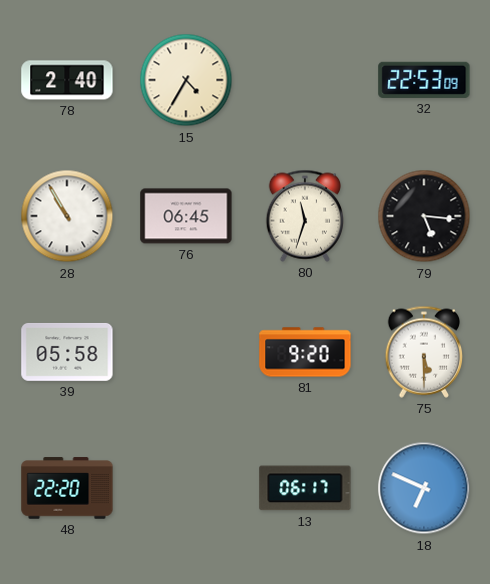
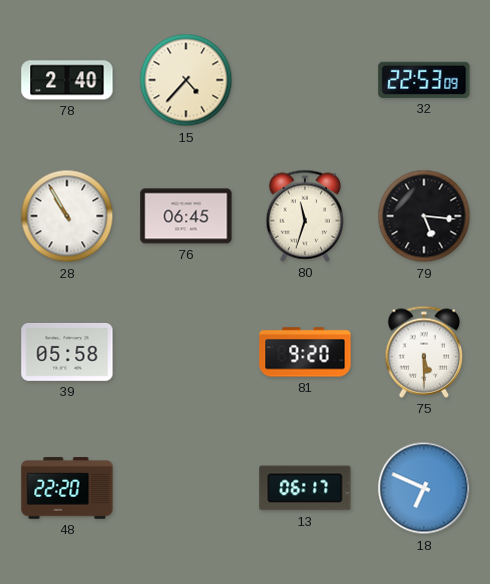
15: 4:35 -> 4:37
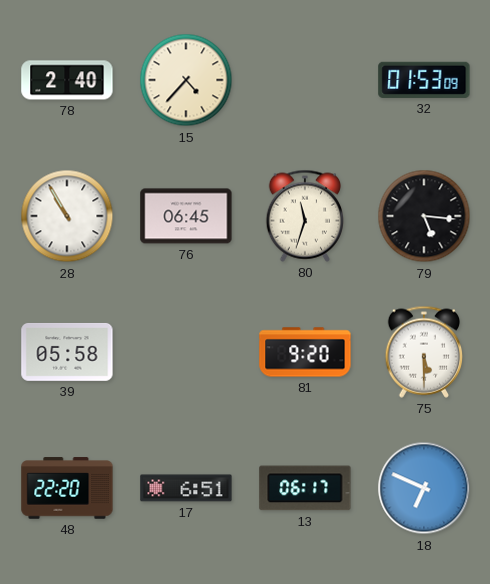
32: 22:53 -> 01:53
17: none -> 6:51
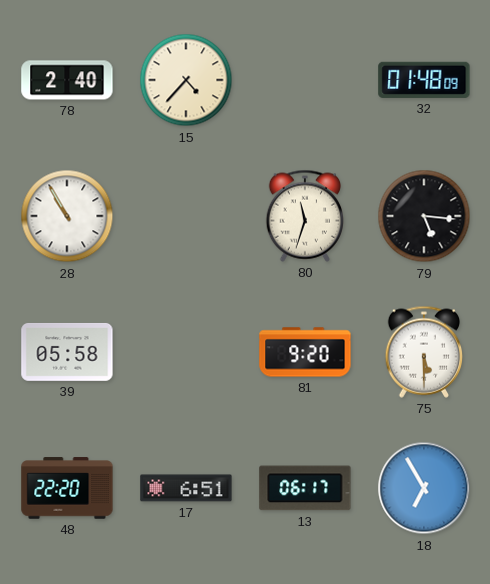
32: 01:53 -> 01:48
76: 06:45 -> none
18: 6:49 -> 6:55
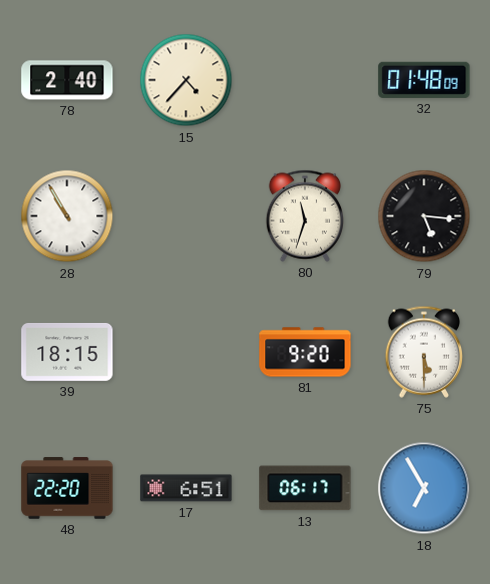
39: 05:58 -> 18:15
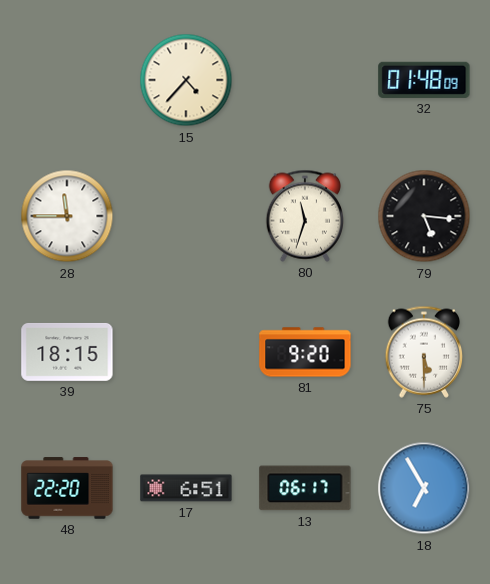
78: 2:40 -> none
28: 10:55 -> 11:45
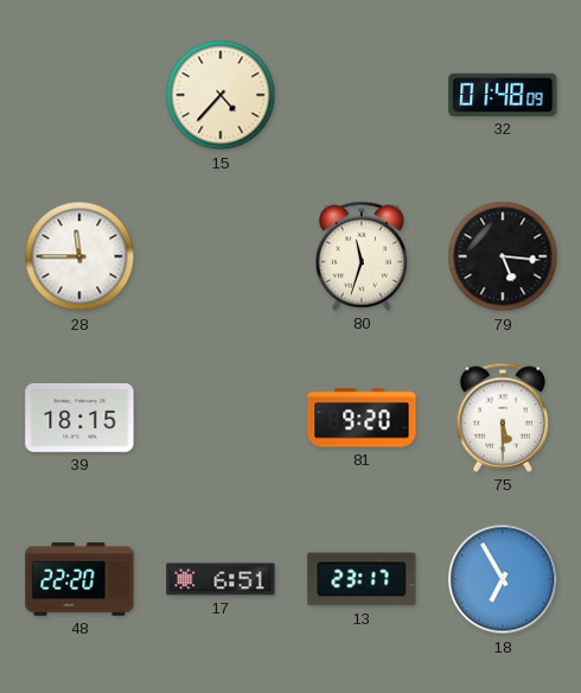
13: 06:17 -> 23:17
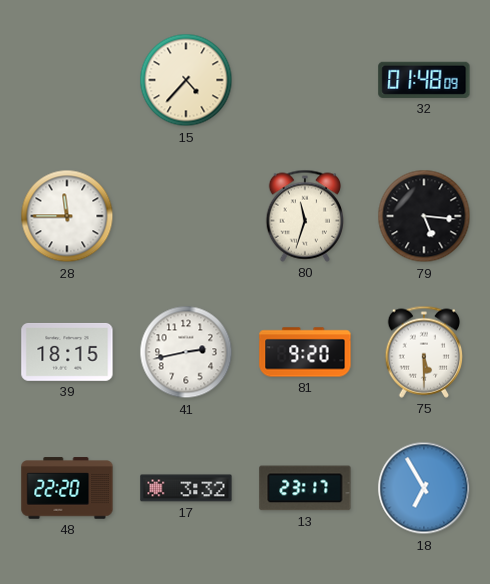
41: none -> 2:43
17: 6:51 -> 3:32
